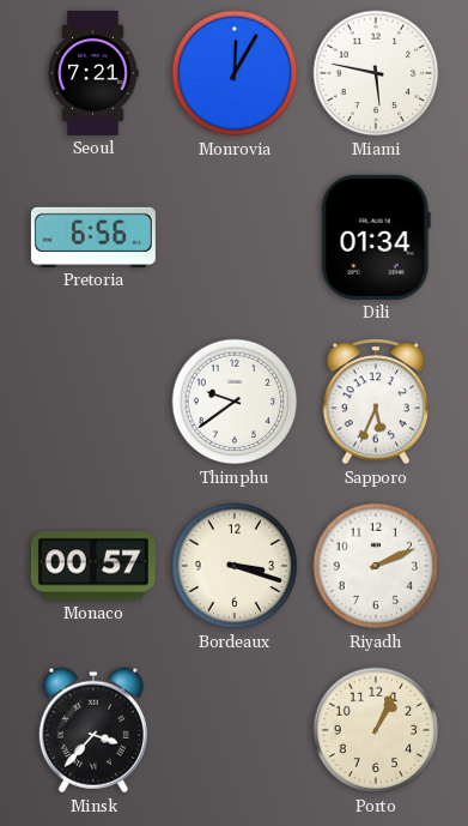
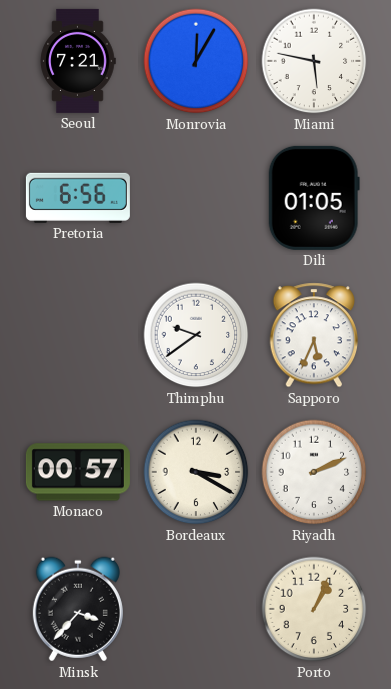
Dili: 01:34 -> 01:05
Bordeaux: 3:18 -> 3:20
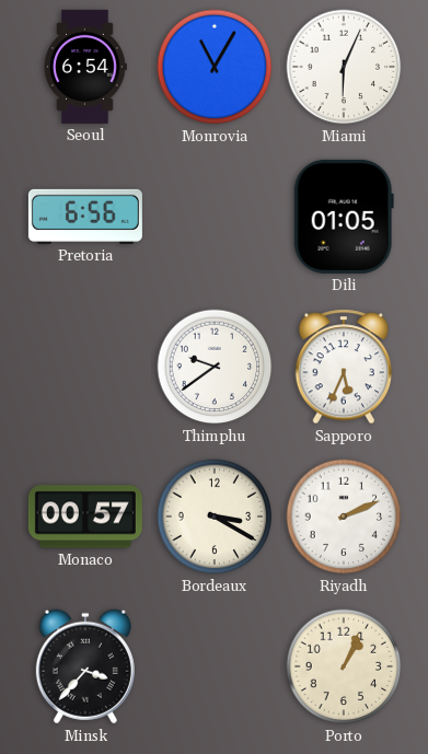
Seoul: 7:21 -> 6:54
Monrovia: 12:05 -> 11:05
Miami: 5:47 -> 6:04
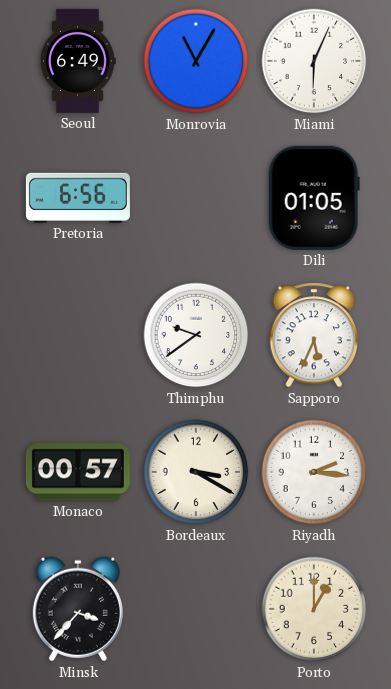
Seoul: 6:54 -> 6:49
Riyadh: 2:11 -> 2:16
Porto: 1:04 -> 1:00
